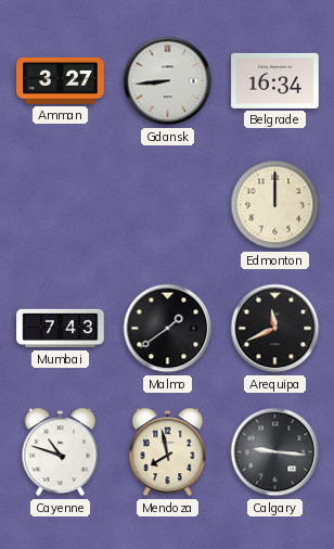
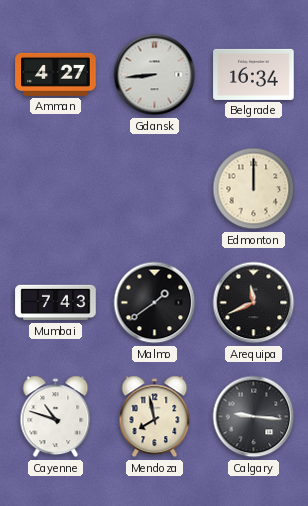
Amman: 3:27 -> 4:27
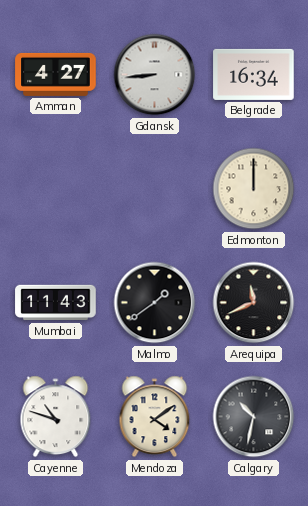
Mumbai: 7:43 -> 11:43
Mendoza: 7:58 -> 4:09
Calgary: 9:16 -> 10:32
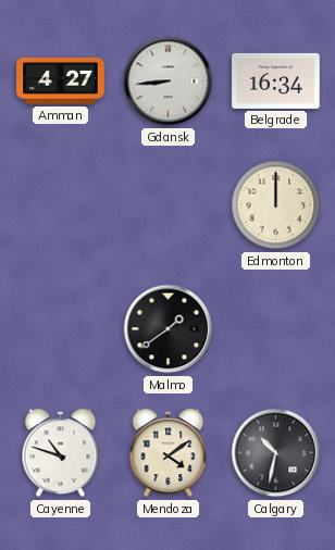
Mumbai: 11:43 -> none
Arequipa: 11:41 -> none
